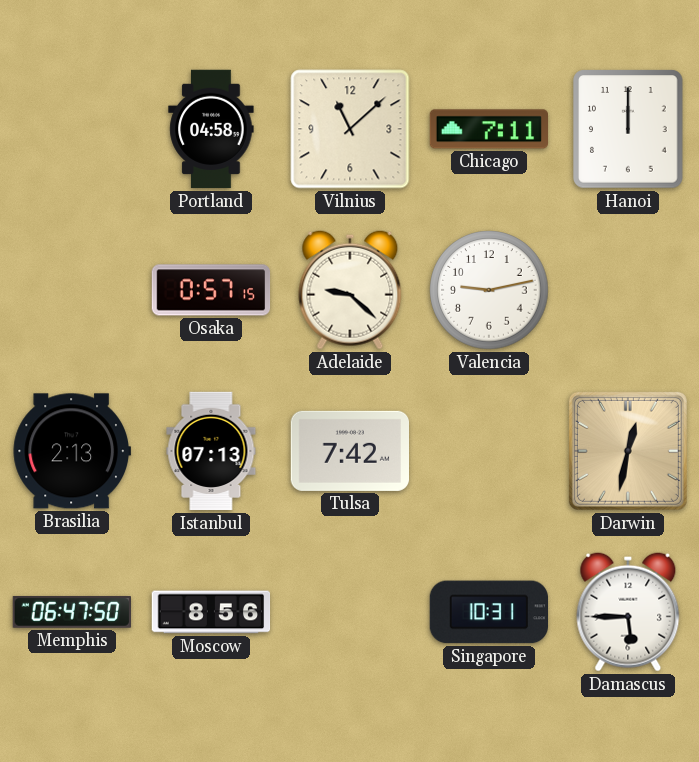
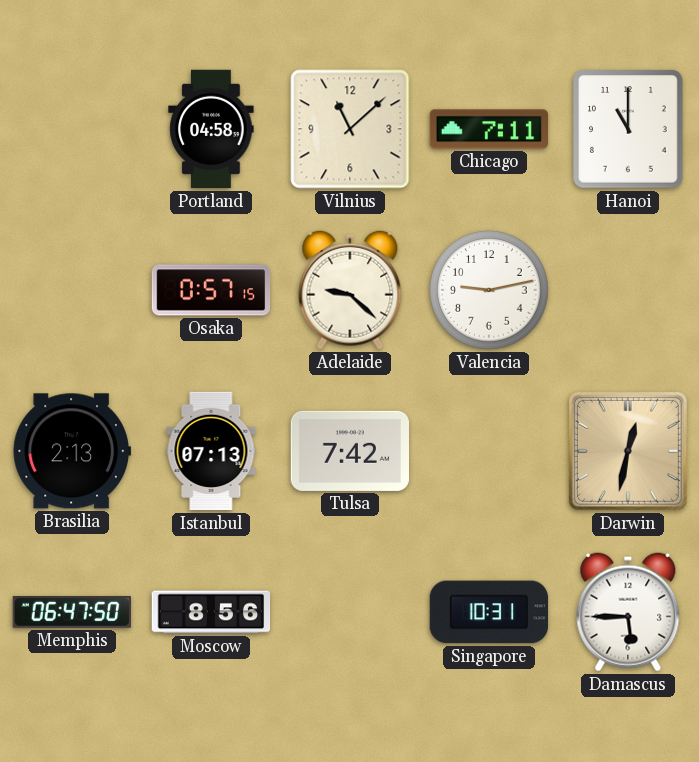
Hanoi: 12:00 -> 11:00
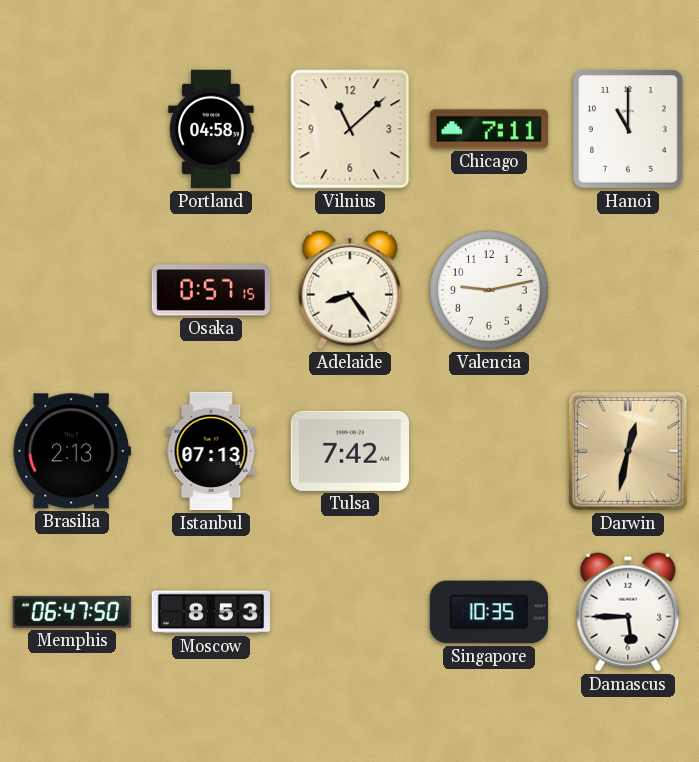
Adelaide: 9:22 -> 8:24
Moscow: 8:56 -> 8:53
Singapore: 10:31 -> 10:35
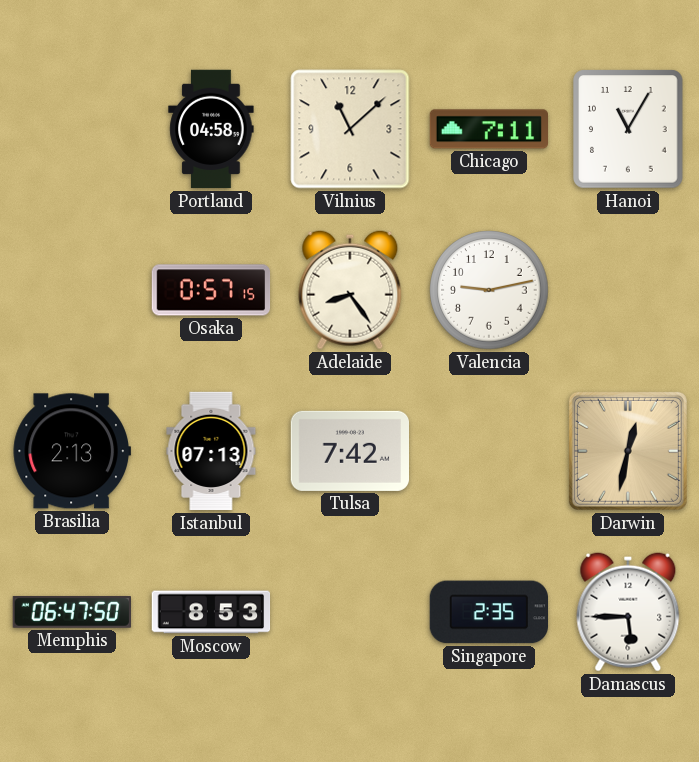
Hanoi: 11:00 -> 11:05
Singapore: 10:35 -> 2:35
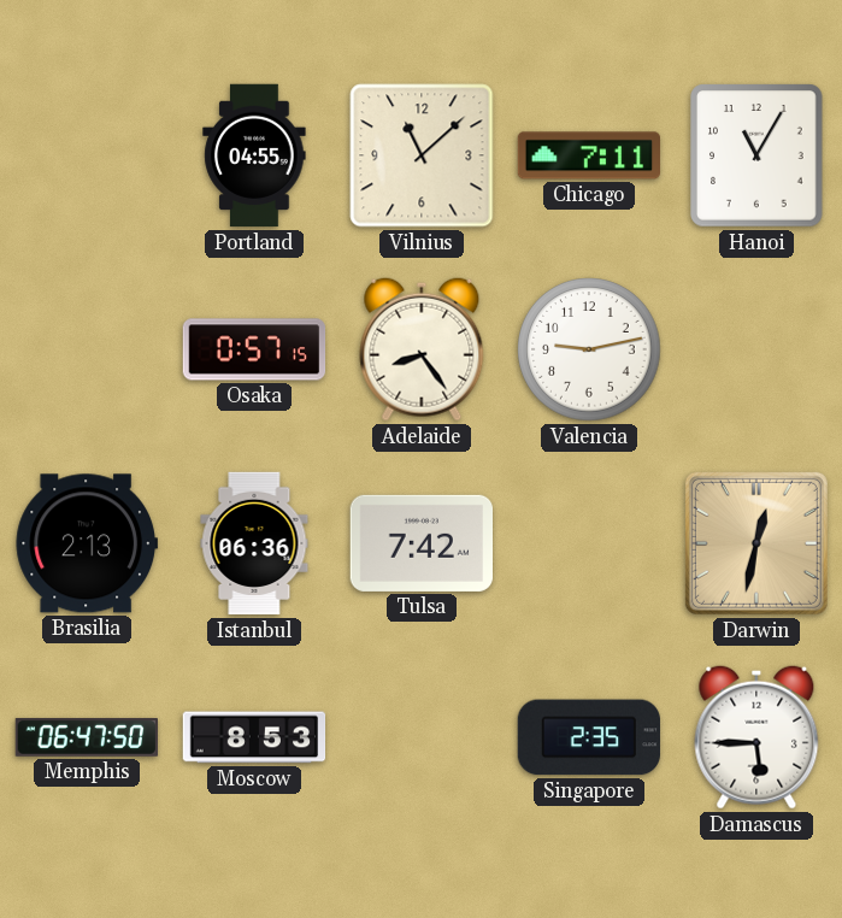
Portland: 04:58 -> 04:55
Istanbul: 07:13 -> 06:36
